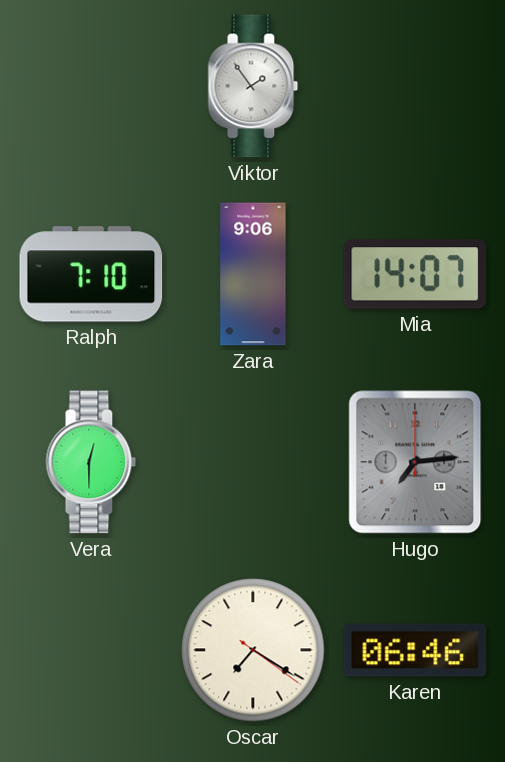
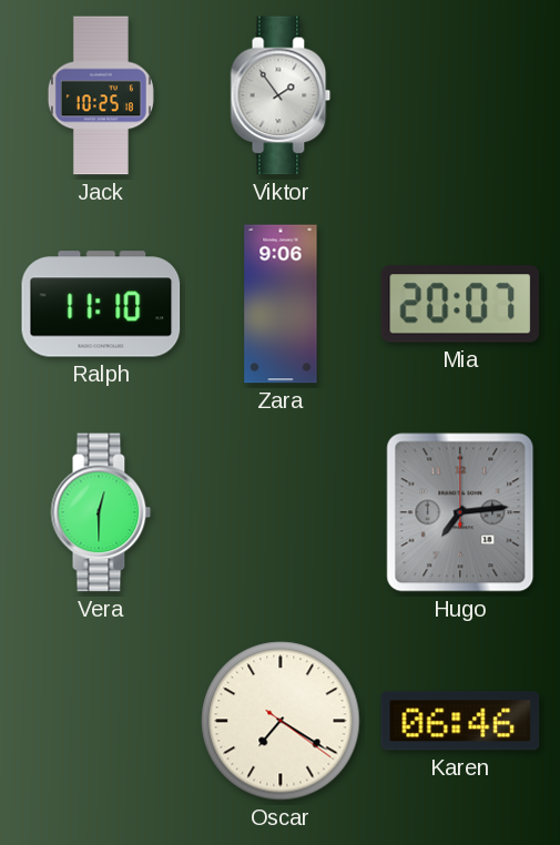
Jack: none -> 10:25
Ralph: 7:10 -> 11:10
Mia: 14:07 -> 20:07
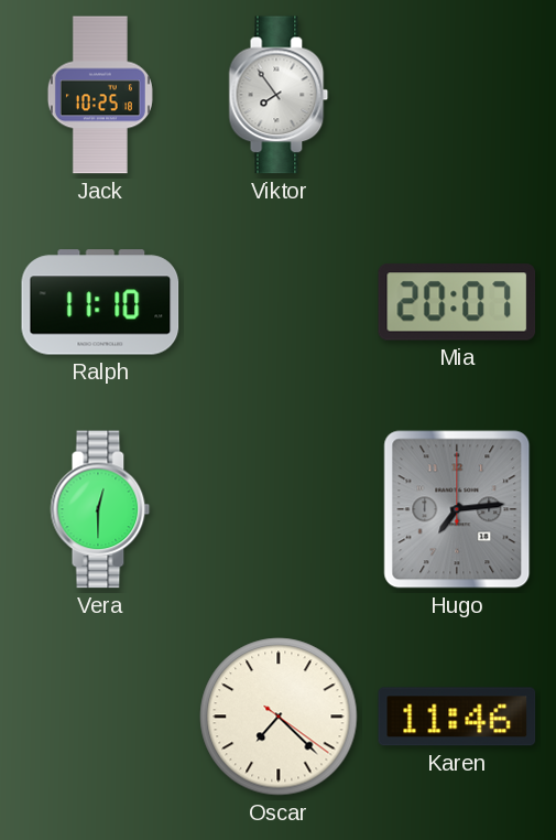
Viktor: 1:54 -> 7:54
Zara: 9:06 -> none
Oscar: 7:20 -> 7:22
Karen: 06:46 -> 11:46
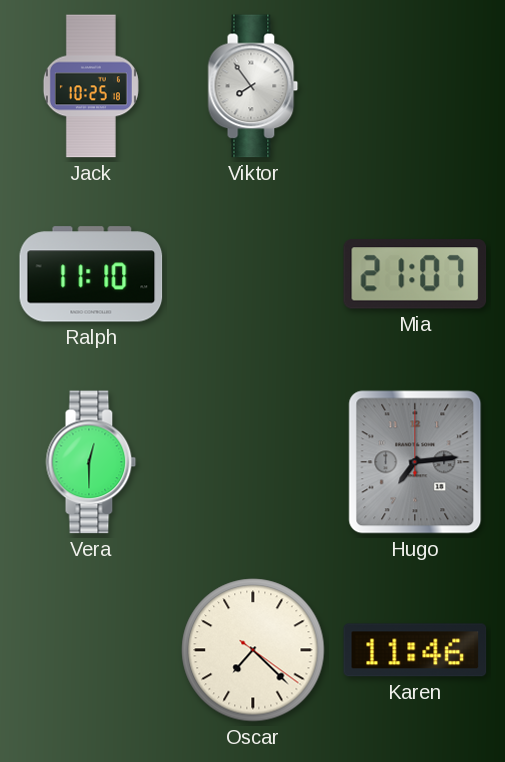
Mia: 20:07 -> 21:07
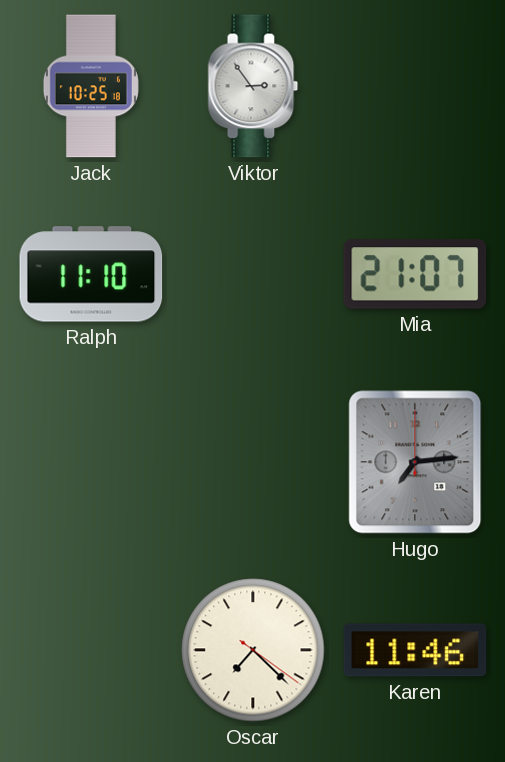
Viktor: 7:54 -> 2:54
Vera: 12:30 -> none
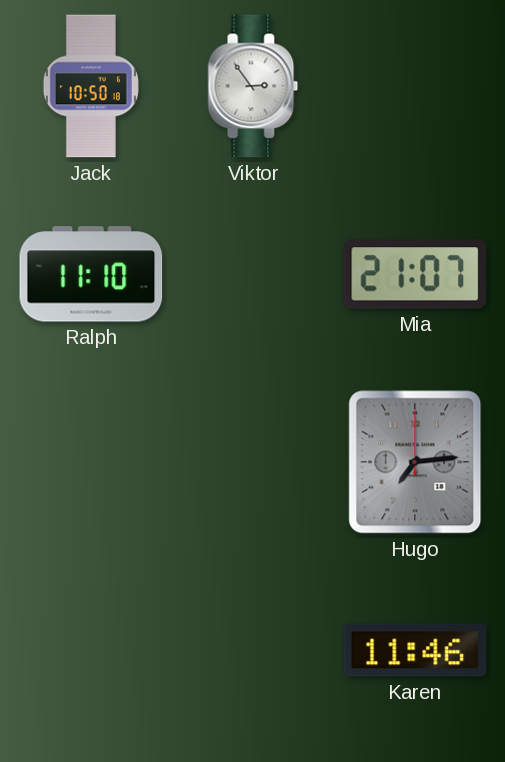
Jack: 10:25 -> 10:50
Oscar: 7:22 -> none
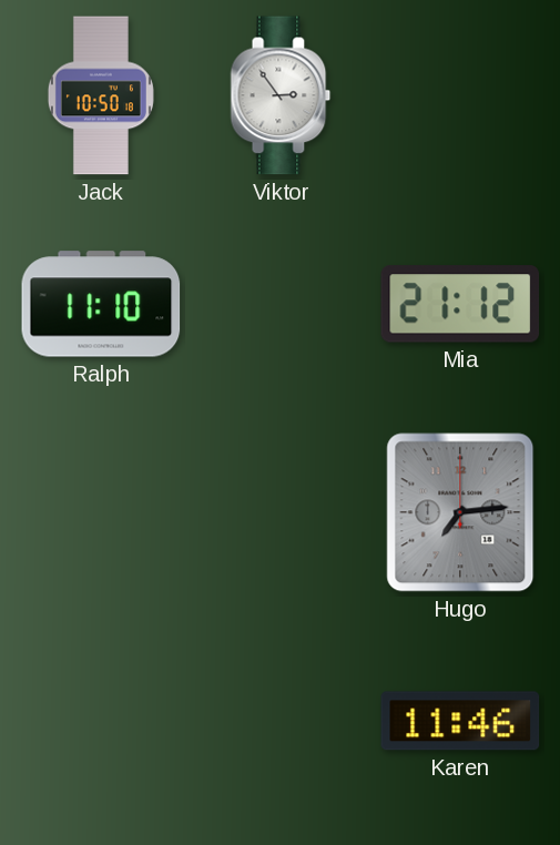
Mia: 21:07 -> 21:12
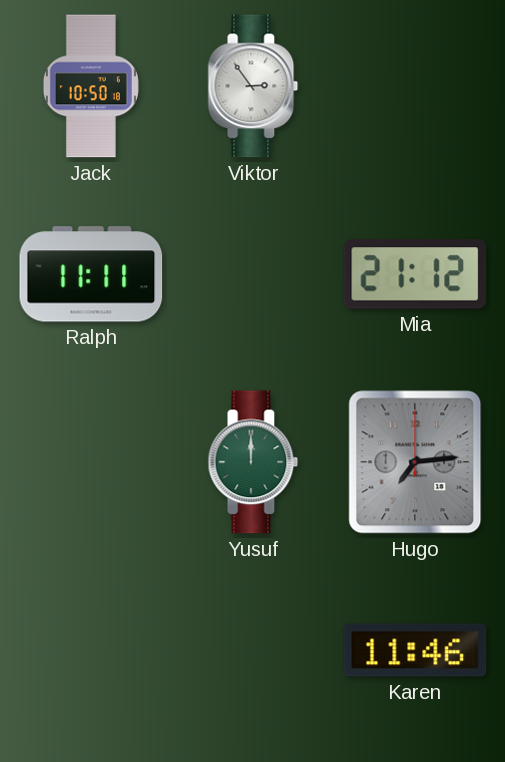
Ralph: 11:10 -> 11:11
Yusuf: none -> 12:00
